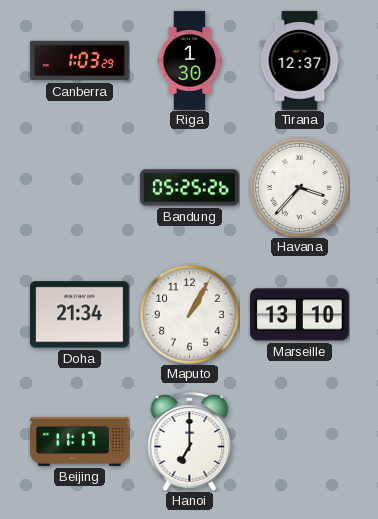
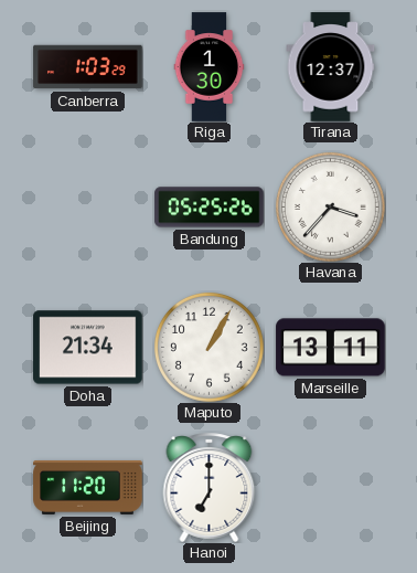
Marseille: 13:10 -> 13:11
Beijing: 11:17 -> 11:20
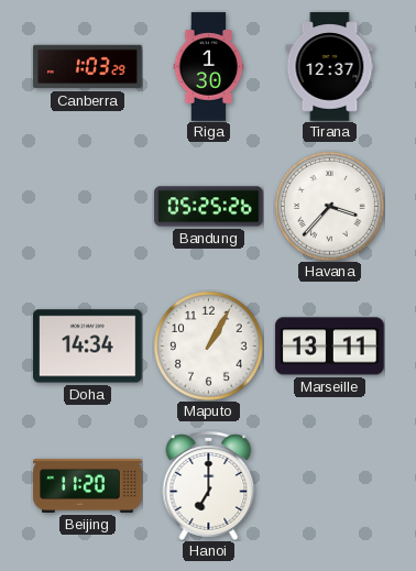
Doha: 21:34 -> 14:34
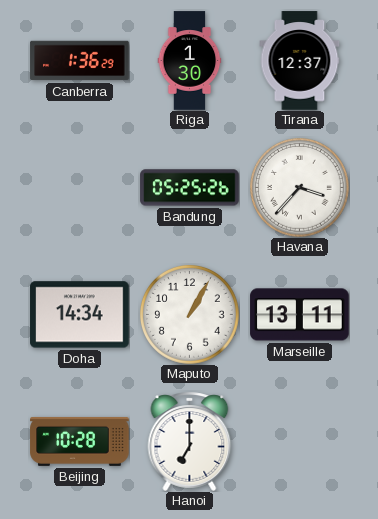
Canberra: 1:03 -> 1:36
Beijing: 11:20 -> 10:28
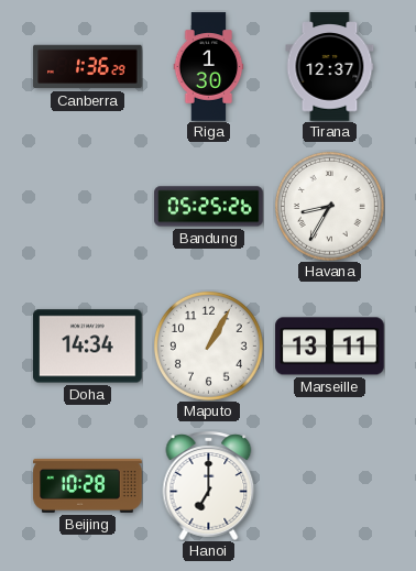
Havana: 3:37 -> 8:35
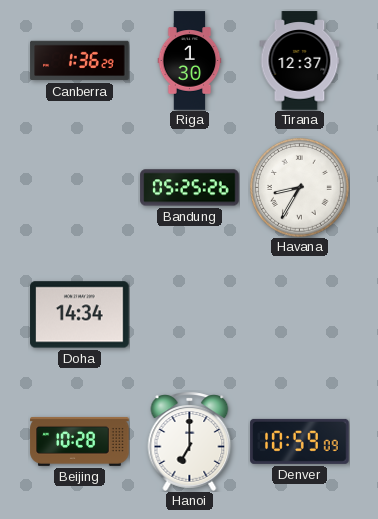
Maputo: 1:05 -> none
Marseille: 13:11 -> none
Denver: none -> 10:59
